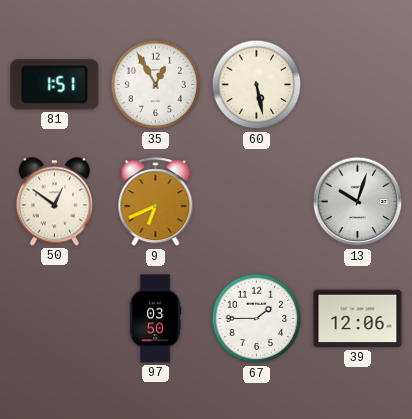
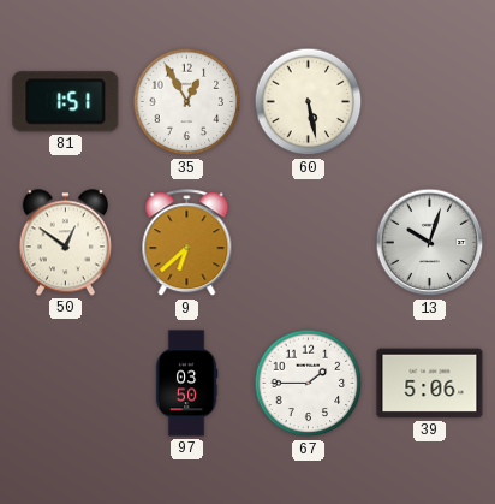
9: 6:41 -> 6:38
39: 12:06 -> 5:06
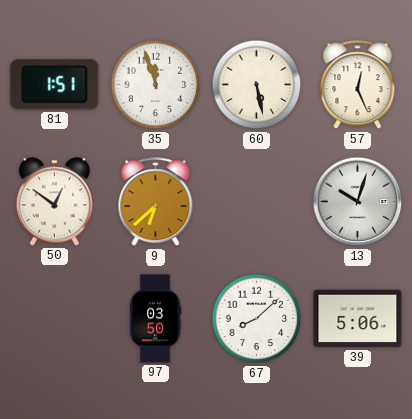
35: 12:55 -> 11:57
57: none -> 12:26
67: 1:45 -> 8:08
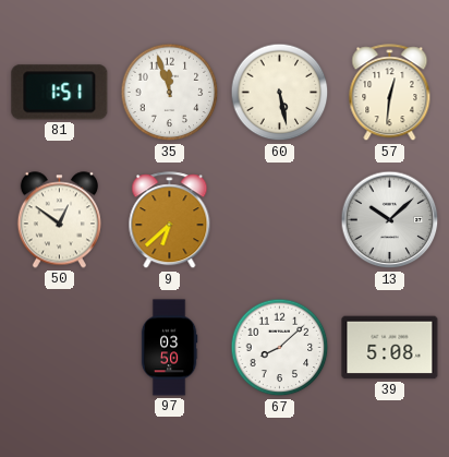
57: 12:26 -> 12:31
13: 10:03 -> 10:08
39: 5:06 -> 5:08
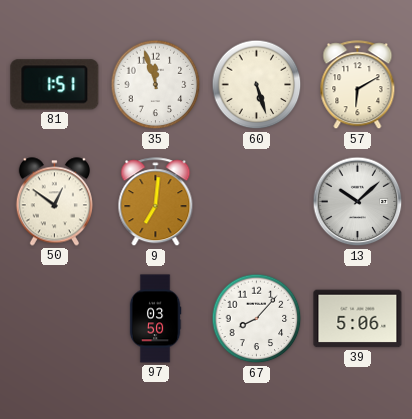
60: 5:28 -> 5:27
57: 12:31 -> 6:10
9: 6:38 -> 7:01
67: 8:08 -> 8:07
39: 5:08 -> 5:06
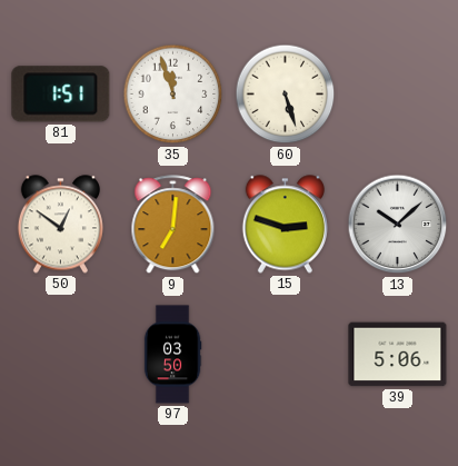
57: 6:10 -> none
15: none -> 2:48
67: 8:07 -> none
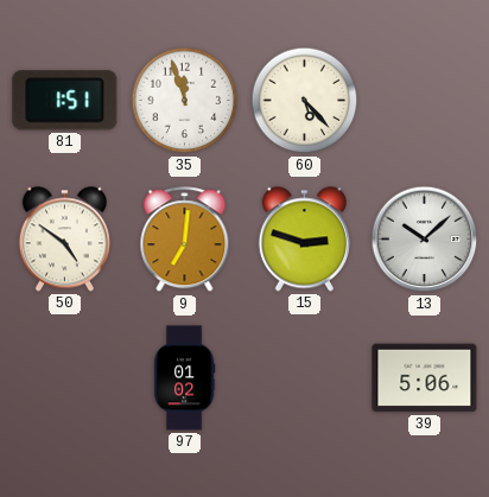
60: 5:27 -> 5:23
50: 12:51 -> 4:51
97: 03:50 -> 01:02
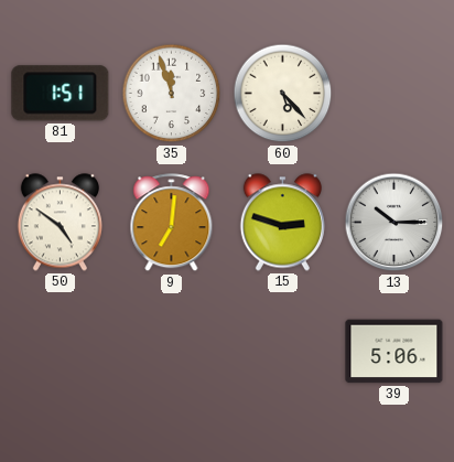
13: 10:08 -> 10:15
97: 01:02 -> none
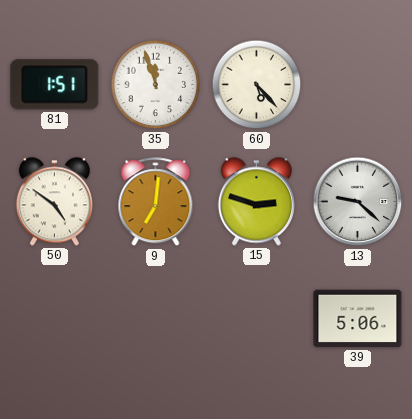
13: 10:15 -> 9:22
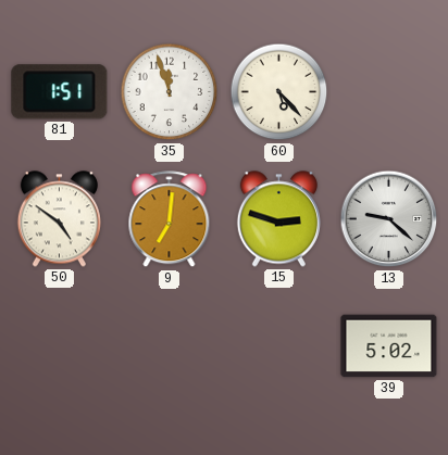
39: 5:06 -> 5:02
